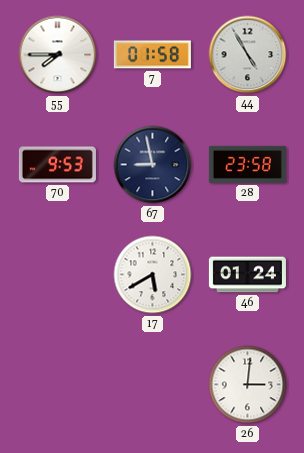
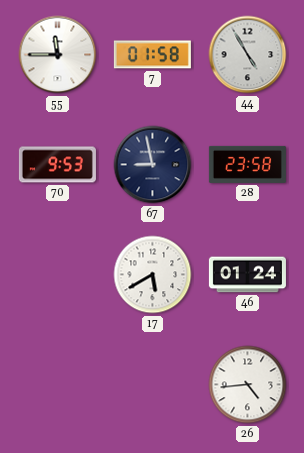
55: 7:45 -> 11:45
26: 3:01 -> 4:44
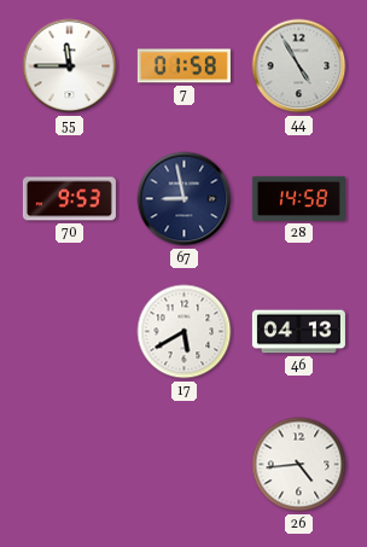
28: 23:58 -> 14:58
46: 01:24 -> 04:13
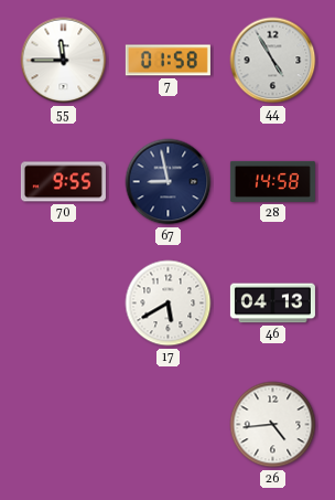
70: 9:53 -> 9:55
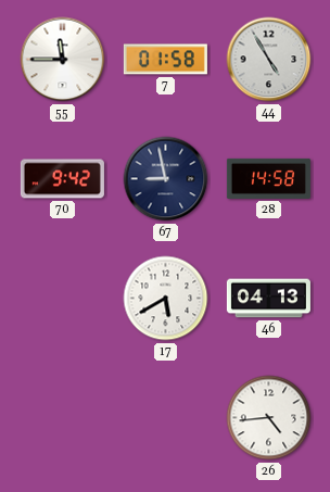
70: 9:55 -> 9:42
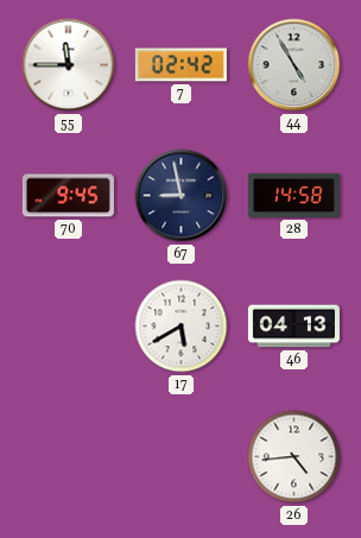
7: 01:58 -> 02:42
70: 9:42 -> 9:45
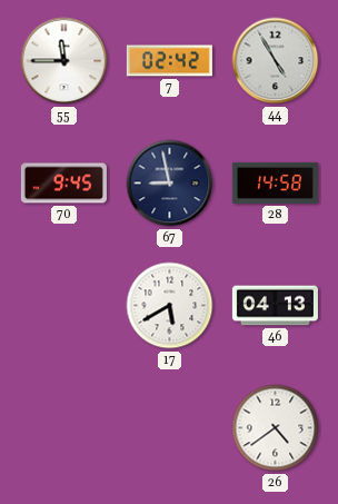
26: 4:44 -> 4:39
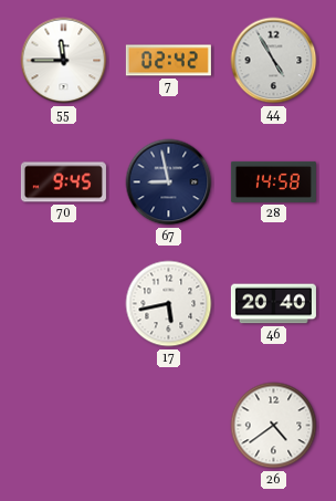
17: 5:40 -> 5:43
46: 04:13 -> 20:40
